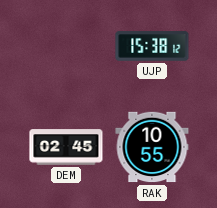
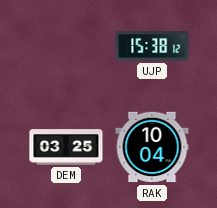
DEM: 02:45 -> 03:25
RAK: 10:55 -> 10:04
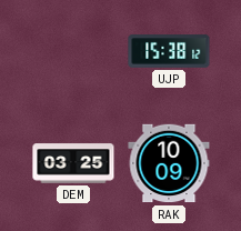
RAK: 10:04 -> 10:09
